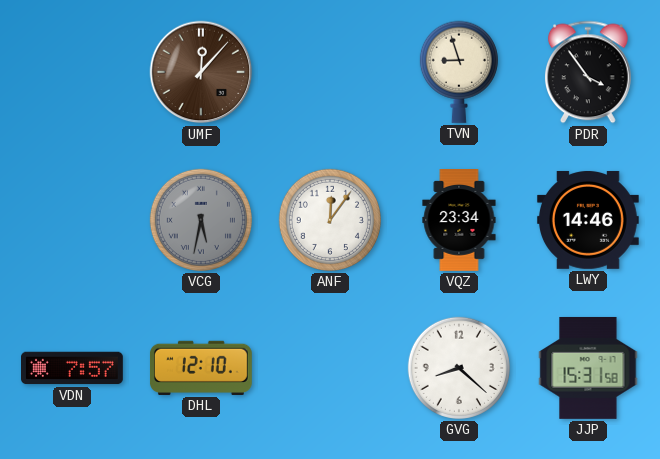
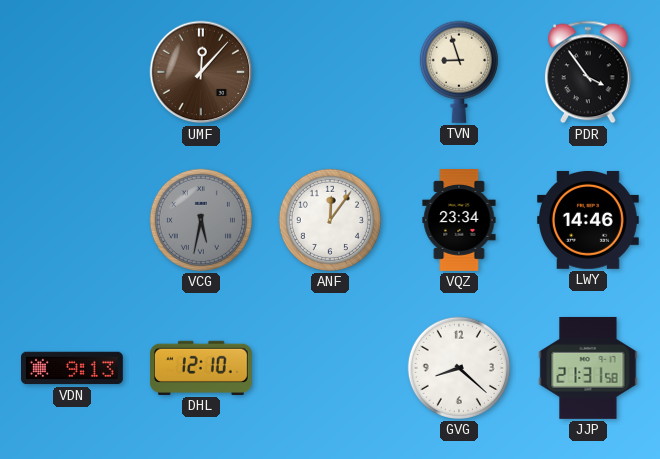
VDN: 7:57 -> 9:13
JJP: 15:31 -> 21:31
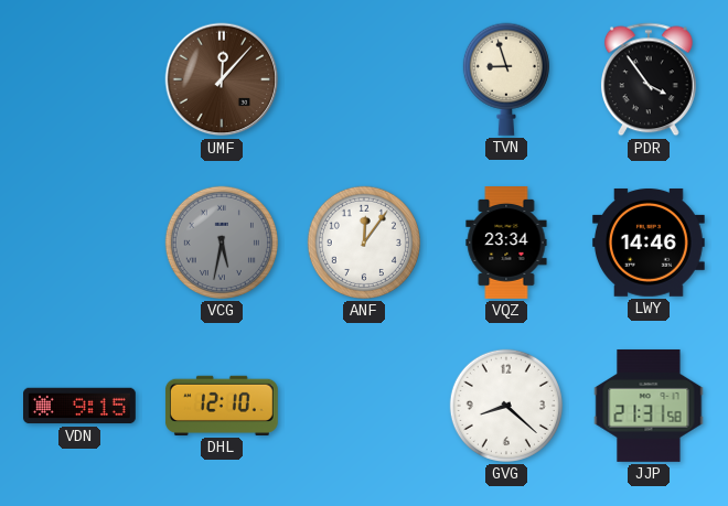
VDN: 9:13 -> 9:15
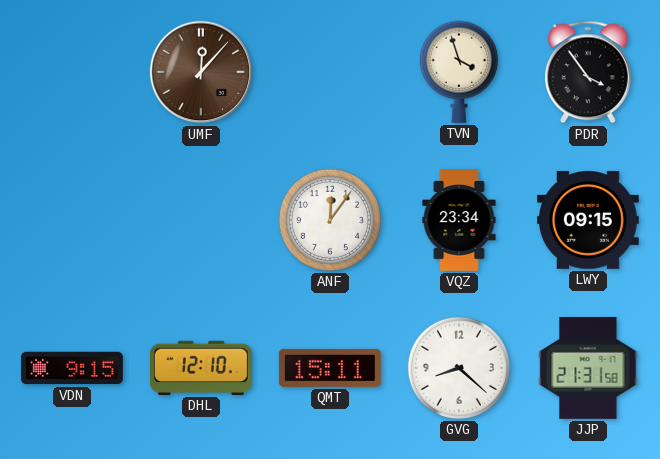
TVN: 8:57 -> 3:57
VCG: 5:32 -> none
LWY: 14:46 -> 09:15
QMT: none -> 15:11
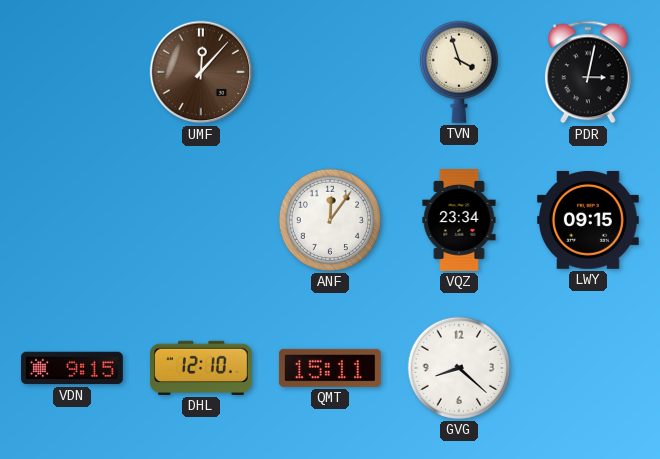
PDR: 3:54 -> 3:02
JJP: 21:31 -> none
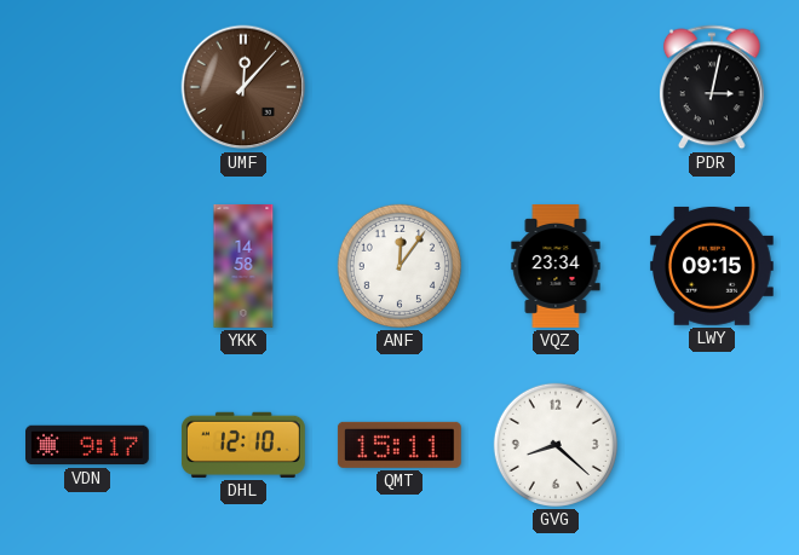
TVN: 3:57 -> none
YKK: none -> 14:58
VDN: 9:15 -> 9:17
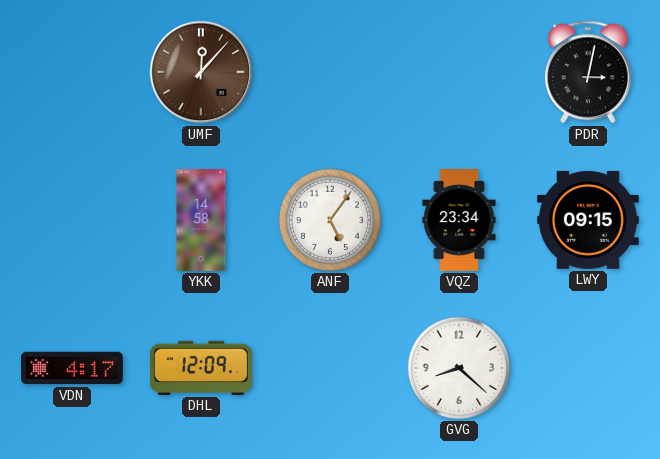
ANF: 12:06 -> 5:06
VDN: 9:17 -> 4:17
DHL: 12:10 -> 12:09
QMT: 15:11 -> none
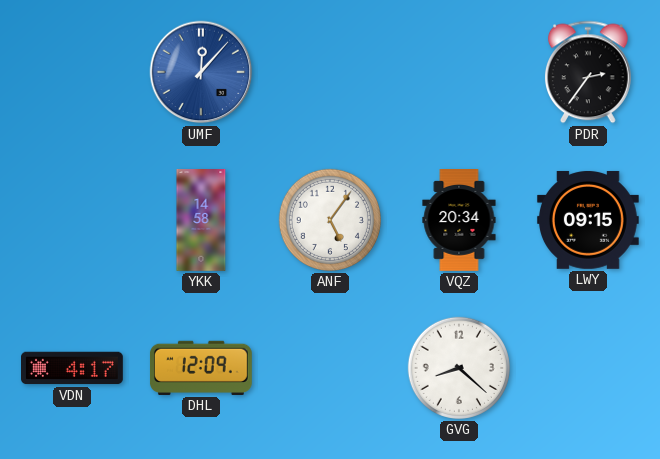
UMF dial: brown -> blue
PDR: 3:02 -> 2:36
VQZ: 23:34 -> 20:34
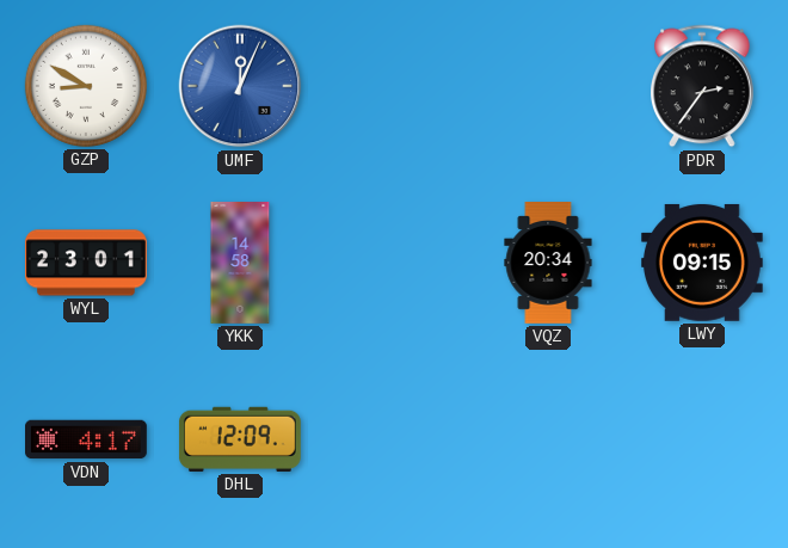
GZP: none -> 8:50
UMF: 12:07 -> 12:04
WYL: none -> 23:01
ANF: 5:06 -> none
GVG: 8:22 -> none
